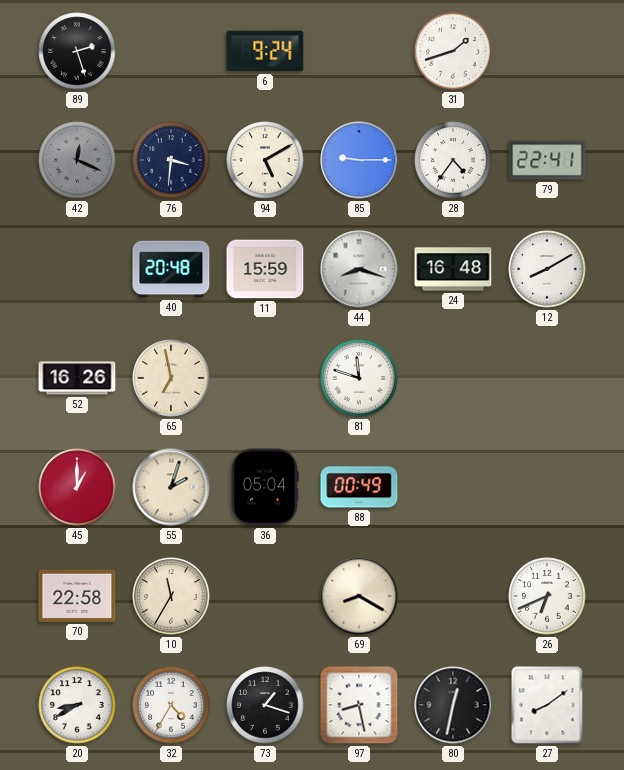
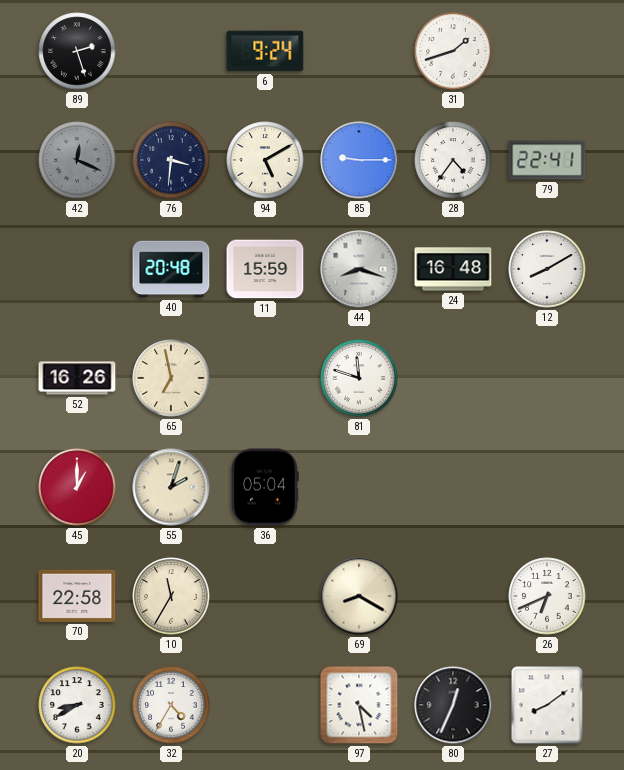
88: 00:49 -> none
73: 1:18 -> none
97: 8:28 -> 4:28
80: 12:32 -> 12:34
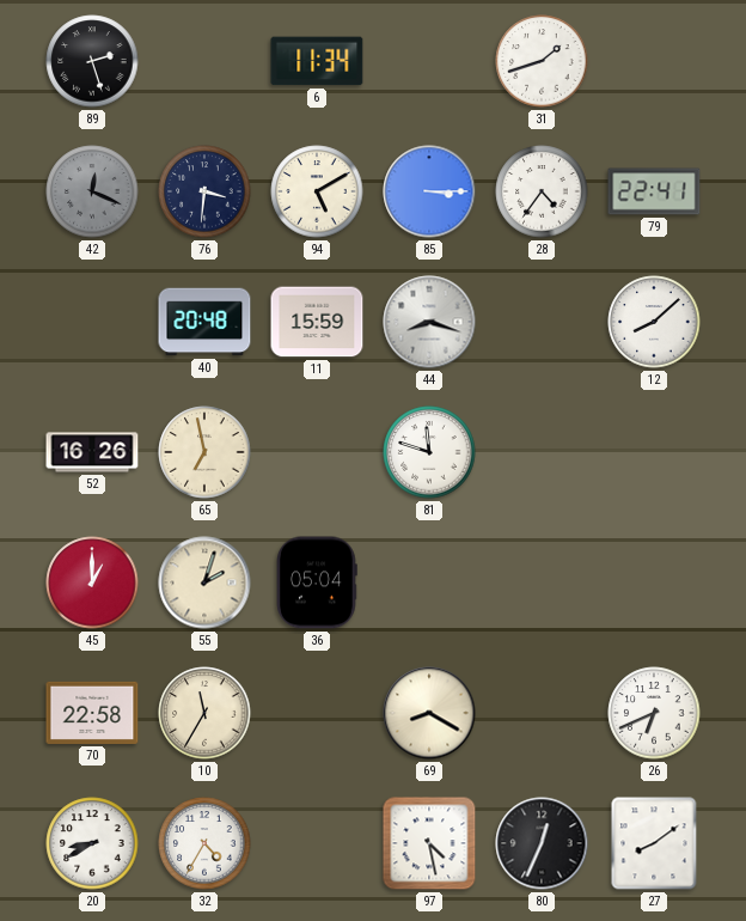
6: 9:24 -> 11:34
85: 9:15 -> 3:15
24: 16:48 -> none
12: 8:10 -> 8:08
